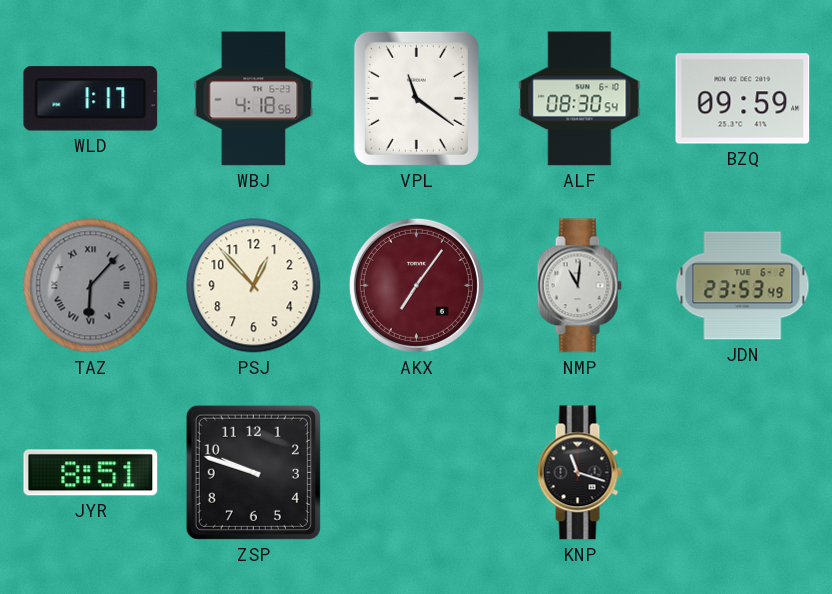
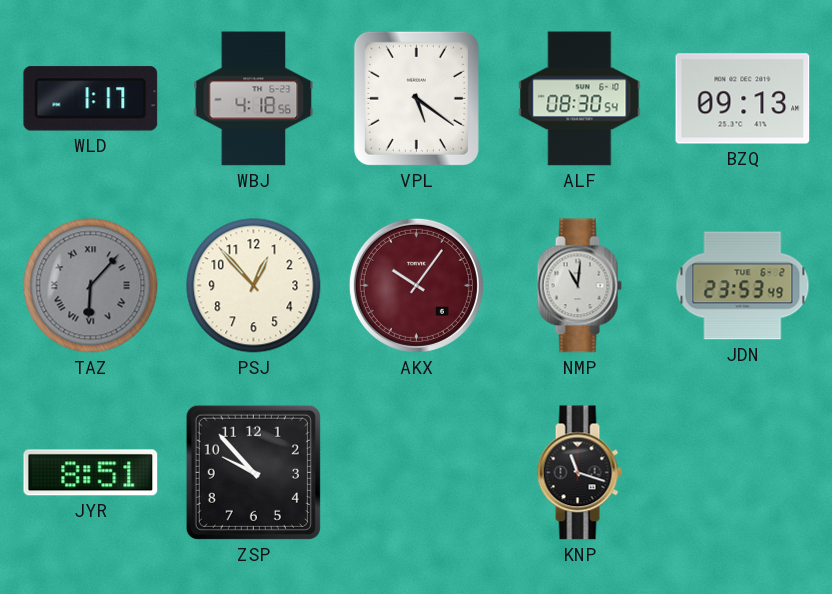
VPL: 11:21 -> 5:21
BZQ: 09:59 -> 09:13
AKX: 7:06 -> 10:06
ZSP: 9:48 -> 9:53
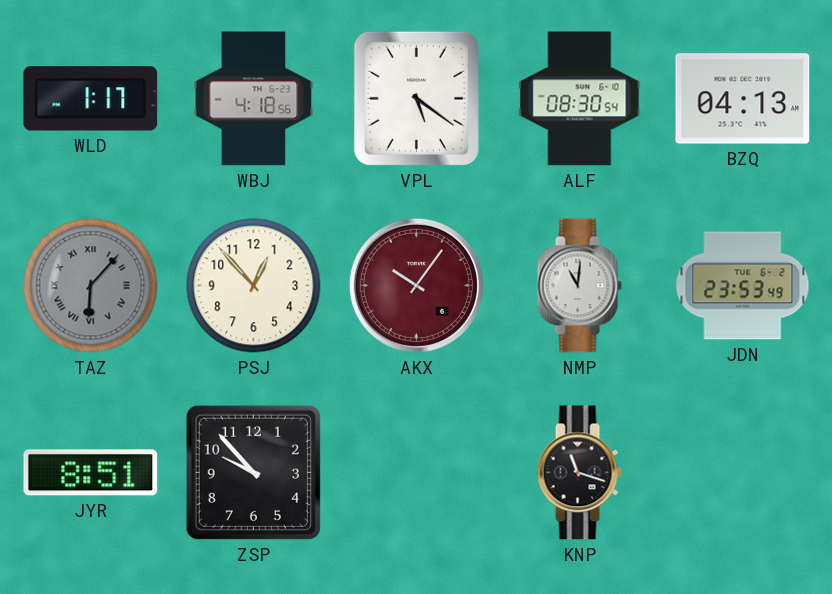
BZQ: 09:13 -> 04:13
